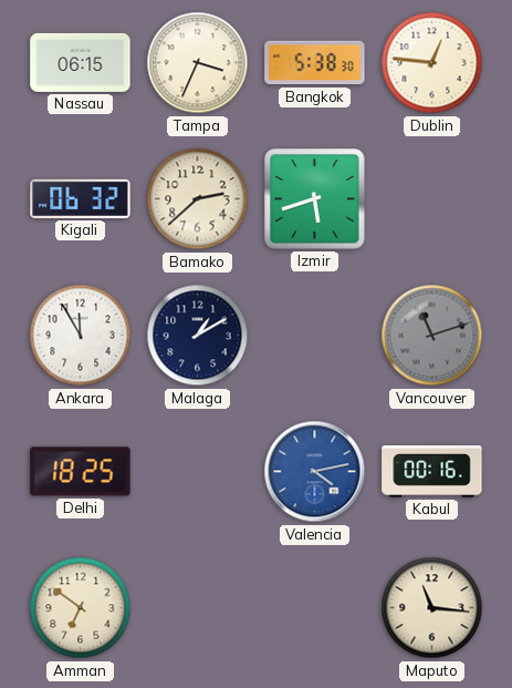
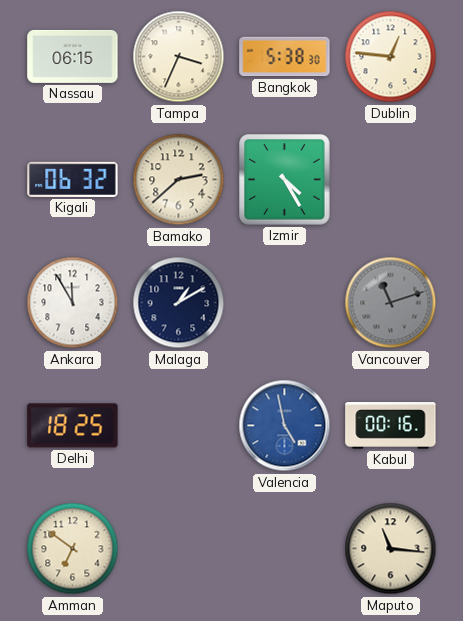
Izmir: 5:42 -> 4:25
Valencia: 4:13 -> 4:58
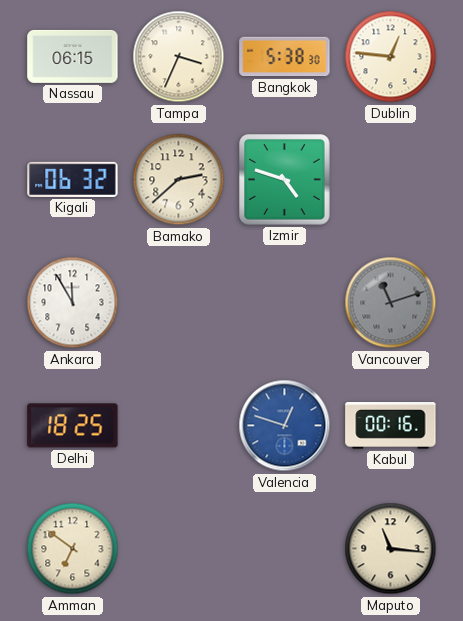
Izmir: 4:25 -> 4:48
Malaga: 1:10 -> none
Valencia: 4:58 -> 12:48
